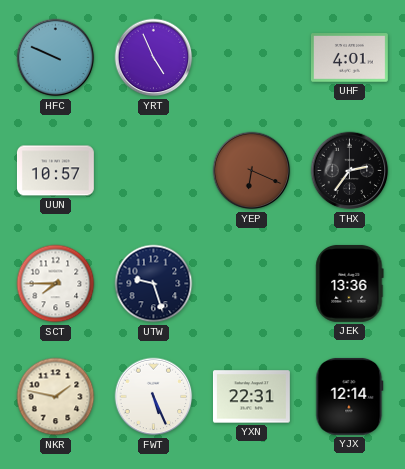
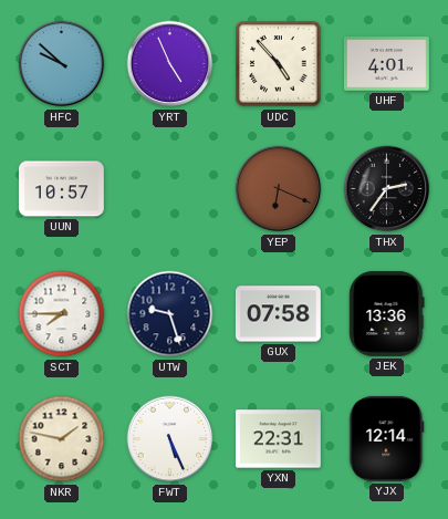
HFC: 9:49 -> 9:52
UDC: none -> 4:53
GUX: none -> 07:58
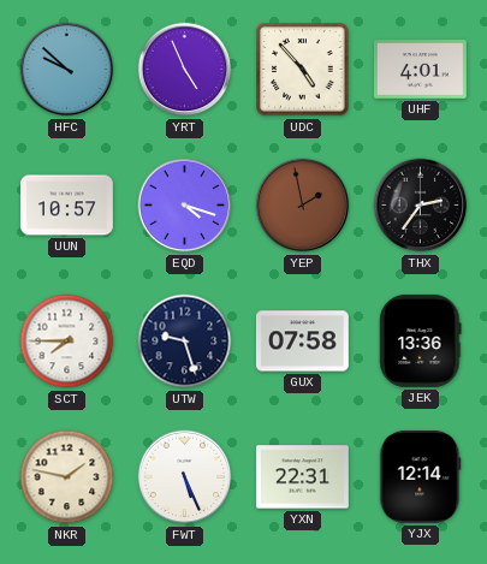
EQD: none -> 4:18
YEP: 6:19 -> 1:58
